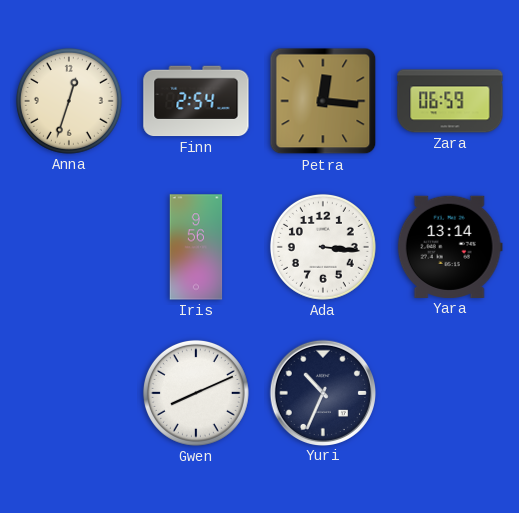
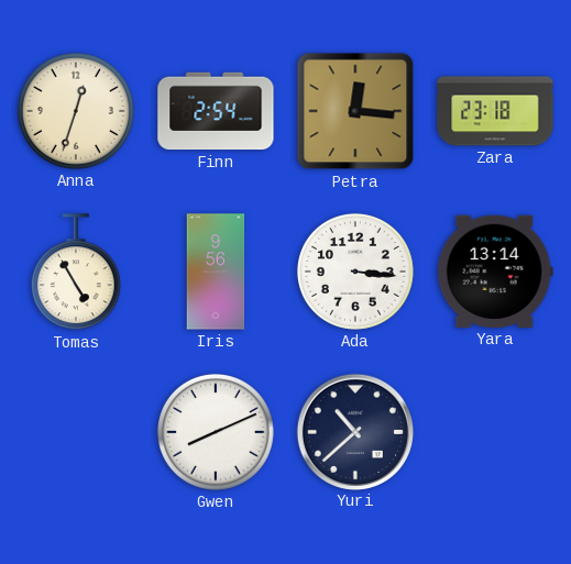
Zara: 06:59 -> 23:18
Tomas: none -> 4:55
Yuri: 10:34 -> 10:38
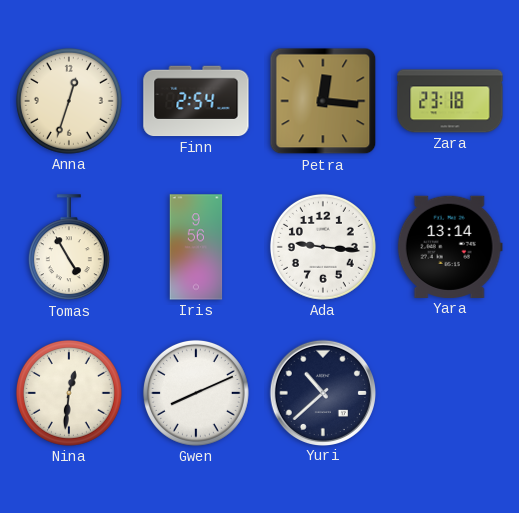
Ada: 3:16 -> 9:16
Nina: none -> 12:31
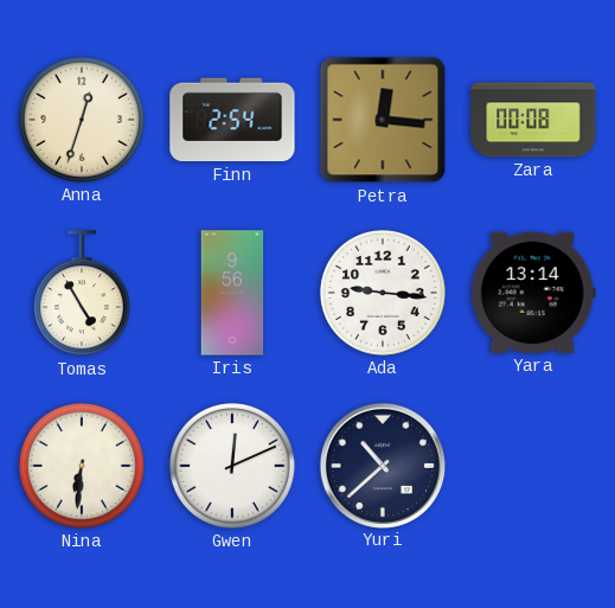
Zara: 23:18 -> 00:08
Nina: 12:31 -> 6:31
Gwen: 8:11 -> 12:11
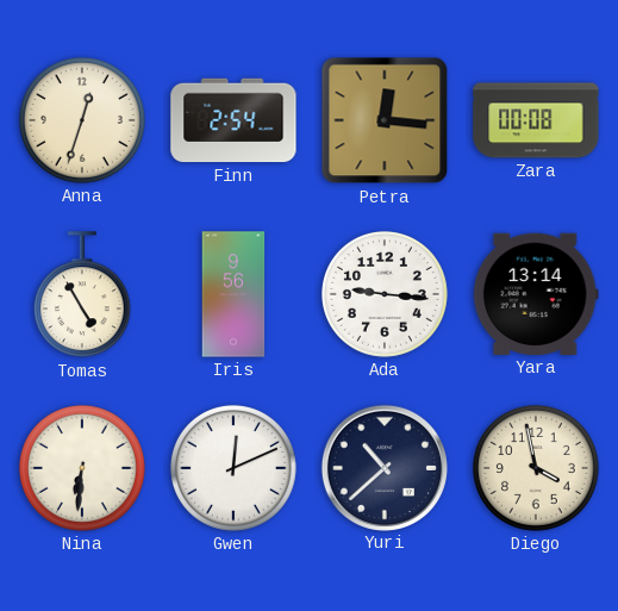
Diego: none -> 3:58
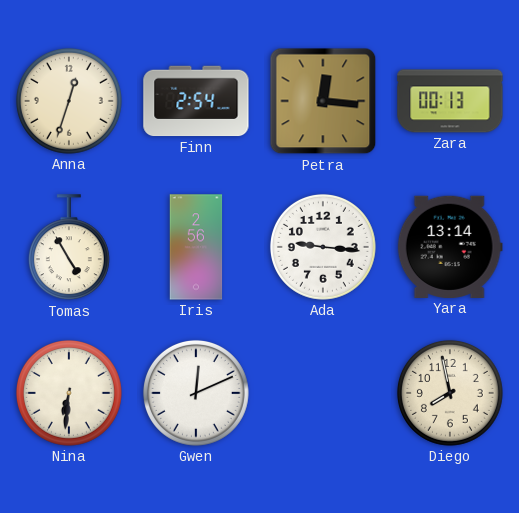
Zara: 00:08 -> 00:13
Iris: 9:56 -> 2:56
Yuri: 10:38 -> none
Diego: 3:58 -> 7:58
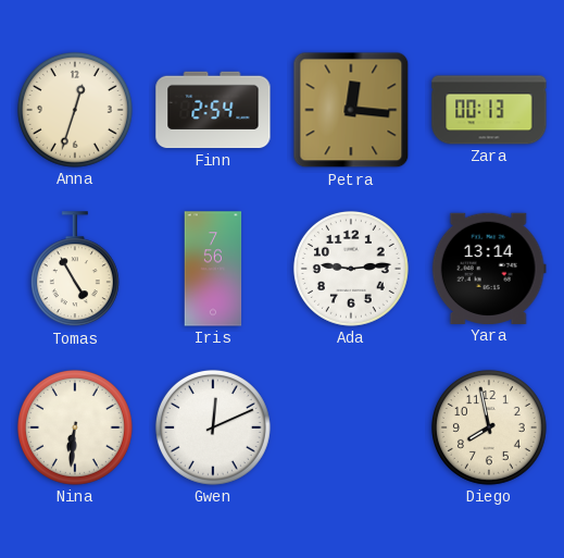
Iris: 2:56 -> 7:56
Ada: 9:16 -> 9:14
